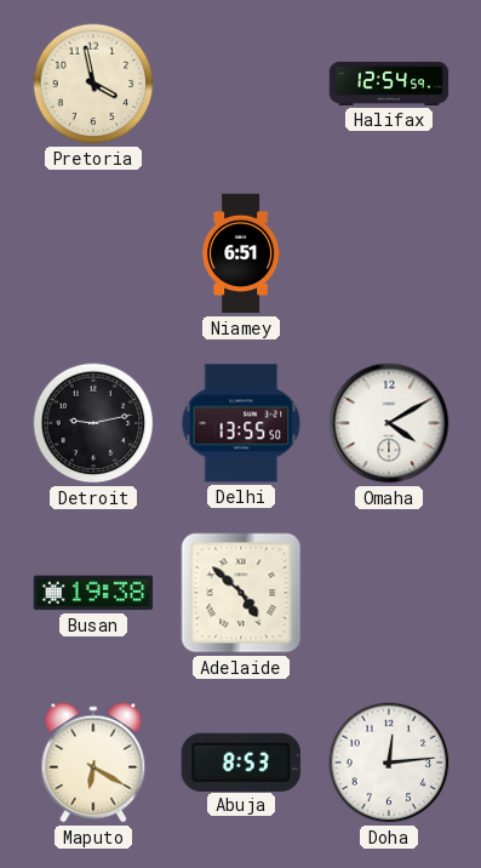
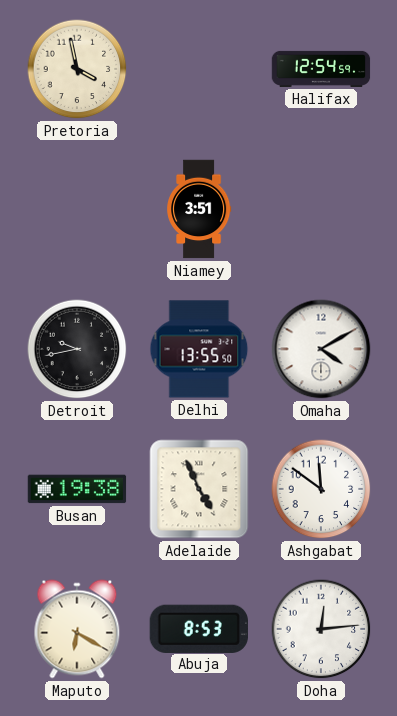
Niamey: 6:51 -> 3:51
Detroit: 9:13 -> 9:43
Adelaide: 4:52 -> 4:56
Ashgabat: none -> 11:51
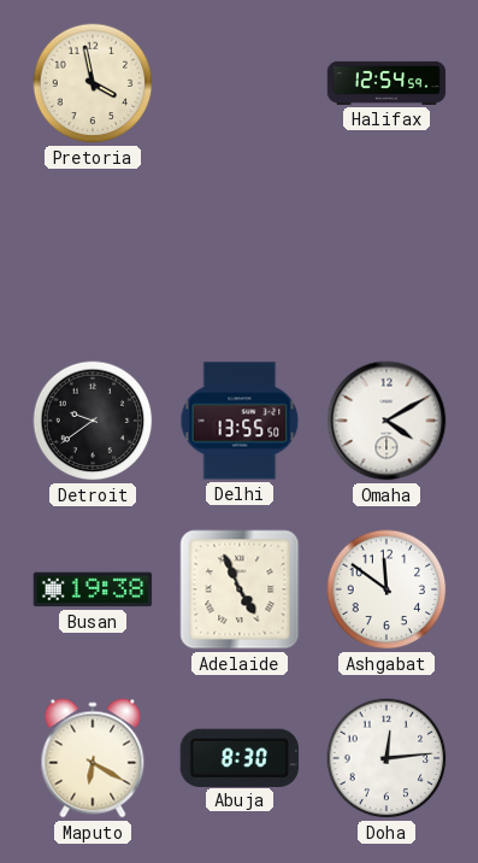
Niamey: 3:51 -> none
Detroit: 9:43 -> 9:39
Abuja: 8:53 -> 8:30
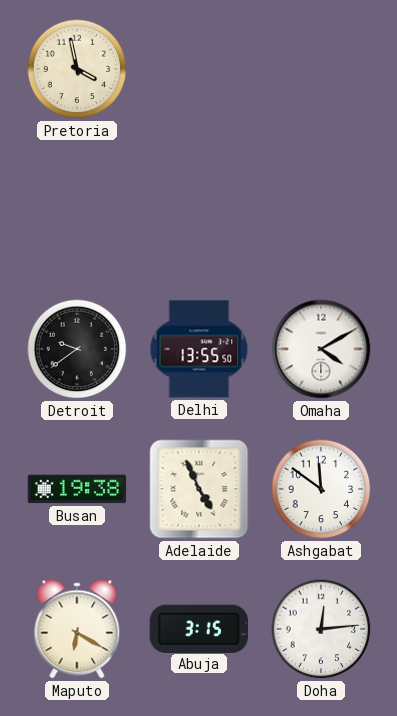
Halifax: 12:54 -> none
Abuja: 8:30 -> 3:15
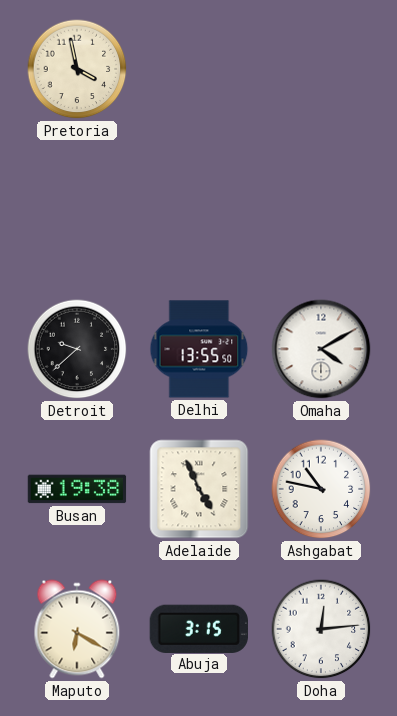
Detroit: 9:39 -> 9:38
Ashgabat: 11:51 -> 10:47
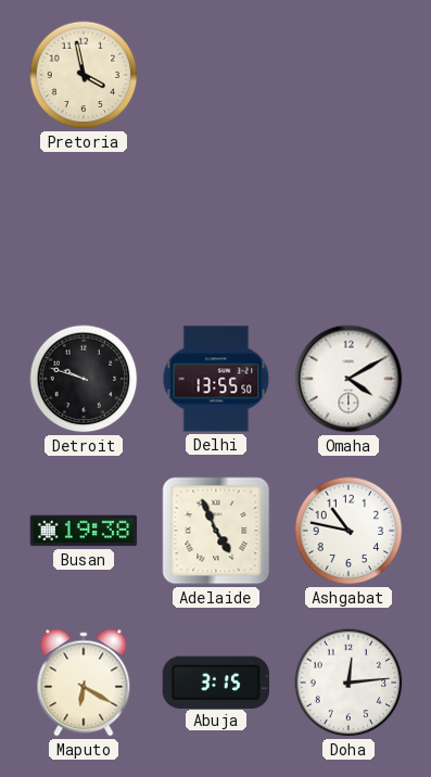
Detroit: 9:38 -> 9:48
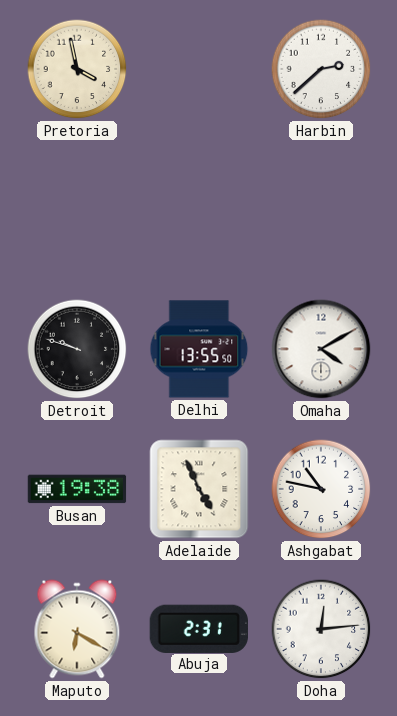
Harbin: none -> 2:38
Abuja: 3:15 -> 2:31
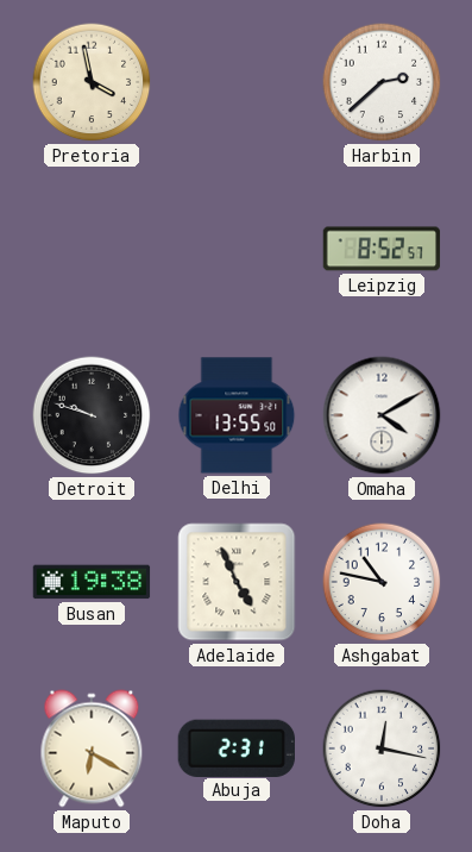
Leipzig: none -> 8:52
Doha: 12:14 -> 12:17
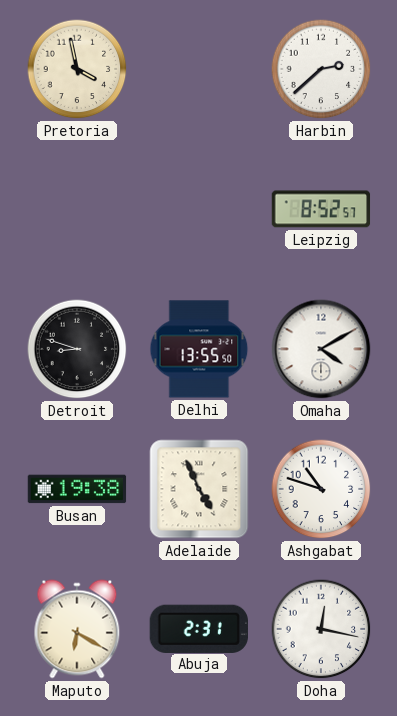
Detroit: 9:48 -> 8:48
Ashgabat: 10:47 -> 10:48
